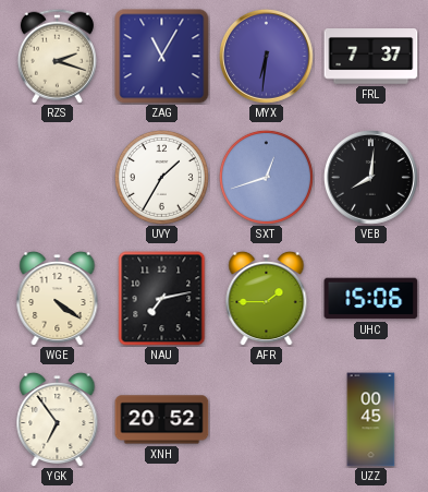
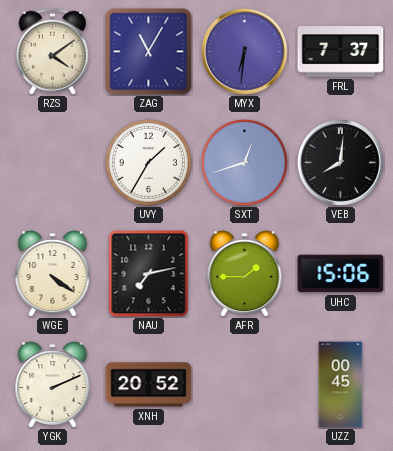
RZS: 2:18 -> 4:09
YGK: 6:54 -> 2:11
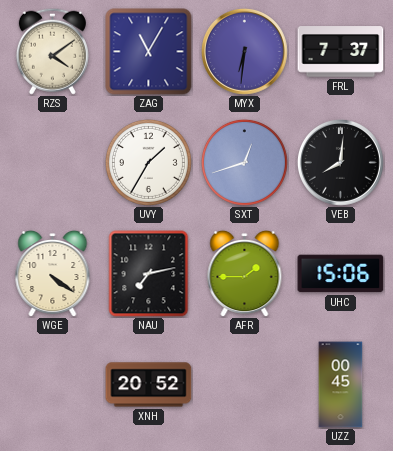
YGK: 2:11 -> none
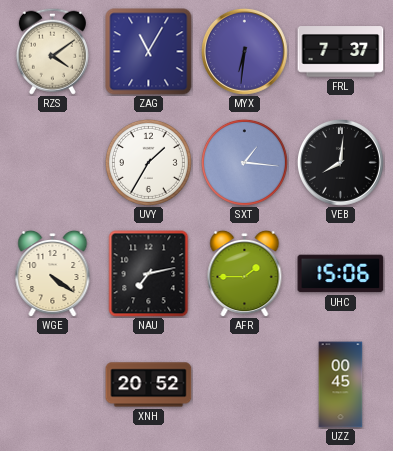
SXT: 12:42 -> 1:16
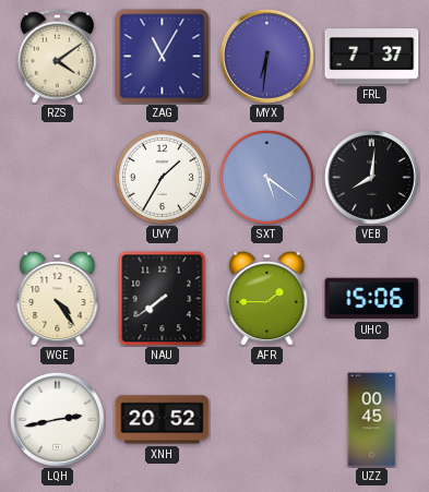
SXT: 1:16 -> 5:21
WGE: 4:21 -> 4:24
NAU: 7:13 -> 7:39
LQH: none -> 2:43
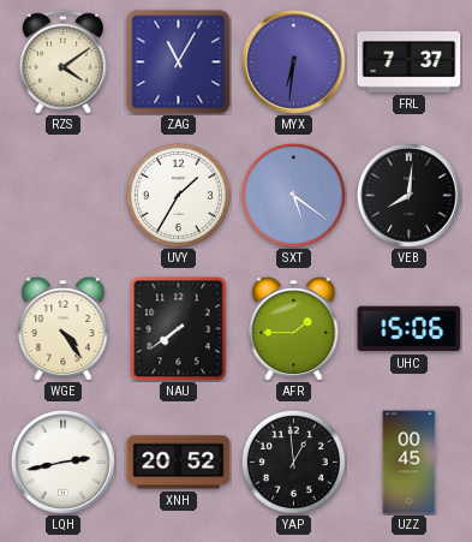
YAP: none -> 12:59
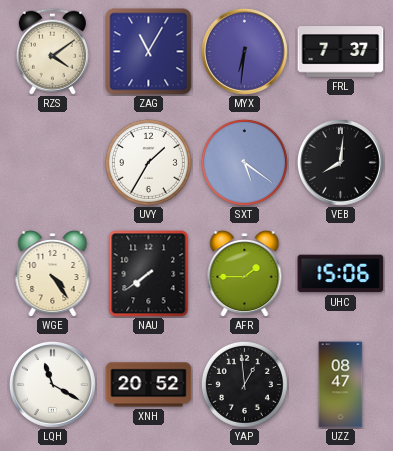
LQH: 2:43 -> 11:20
UZZ: 00:45 -> 08:47
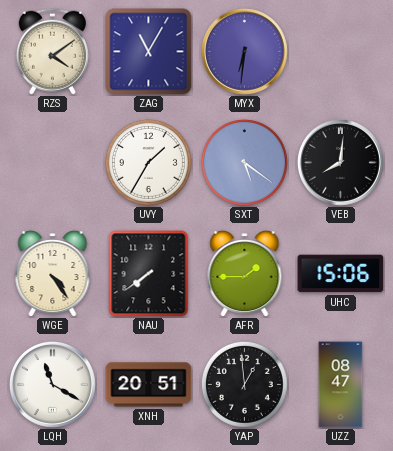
FRL: 7:37 -> none
XNH: 20:52 -> 20:51
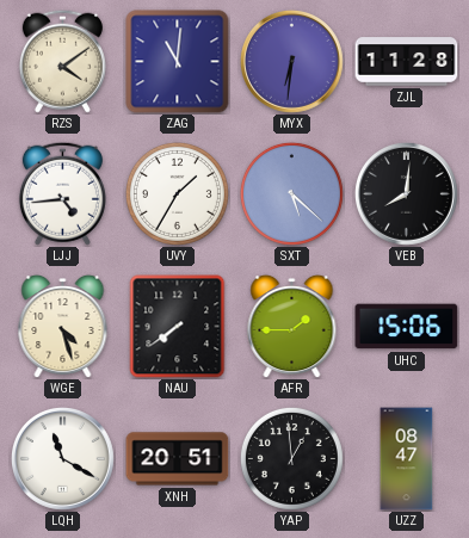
ZAG: 11:05 -> 11:01
ZJL: none -> 11:28
LJJ: none -> 4:44
SXT: 5:21 -> 5:22
WGE: 4:24 -> 4:27
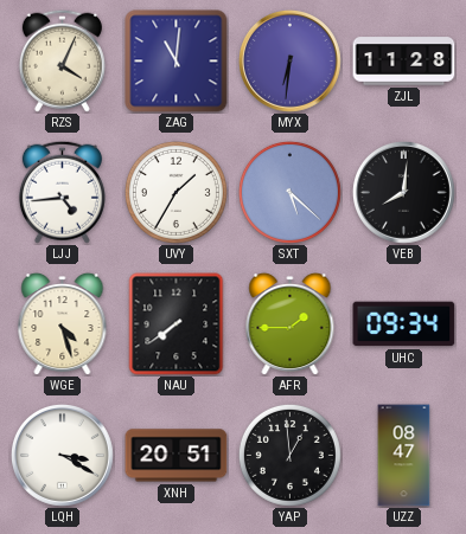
RZS: 4:09 -> 4:04
UHC: 15:06 -> 09:34
LQH: 11:20 -> 3:20
